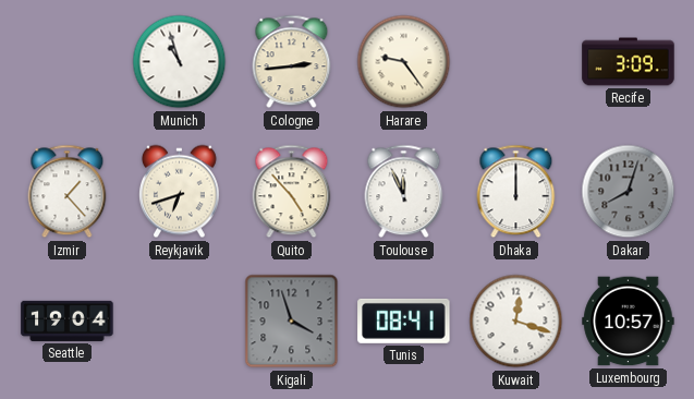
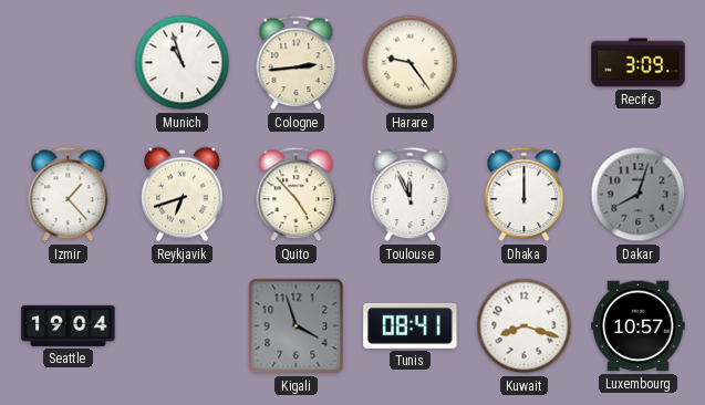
Kuwait: 12:18 -> 8:18
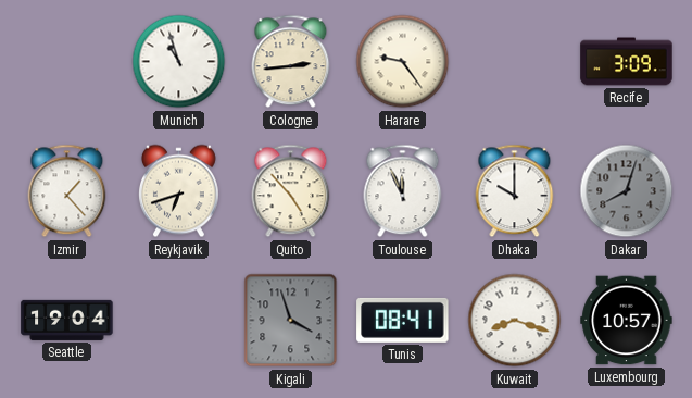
Dhaka: 12:00 -> 10:00
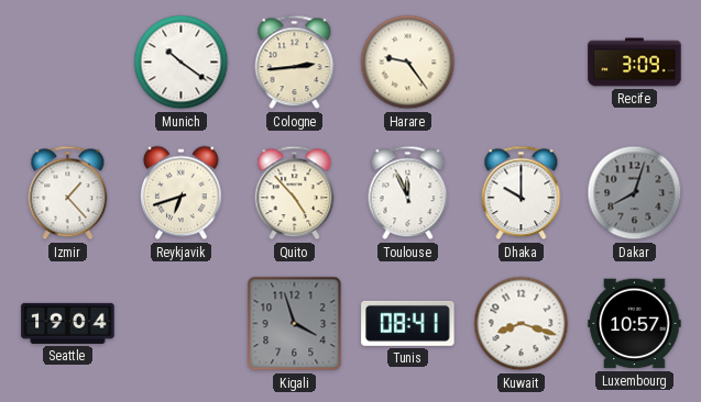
Munich: 10:57 -> 10:21
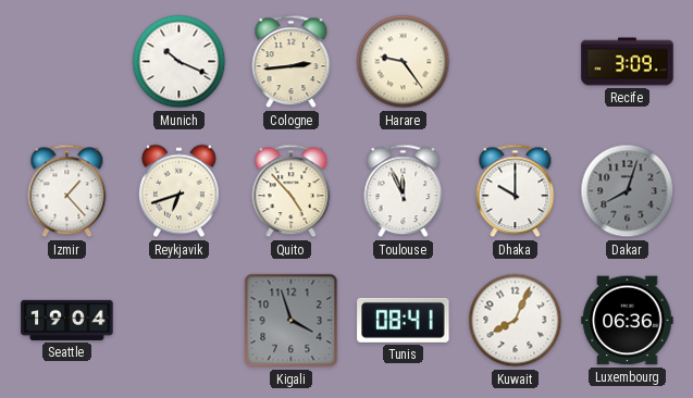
Munich: 10:21 -> 10:19
Kuwait: 8:18 -> 8:04
Luxembourg: 10:57 -> 06:36
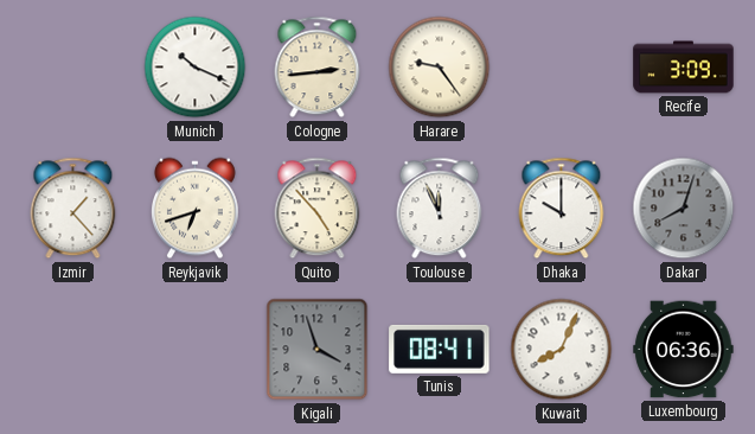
Seattle: 19:04 -> none
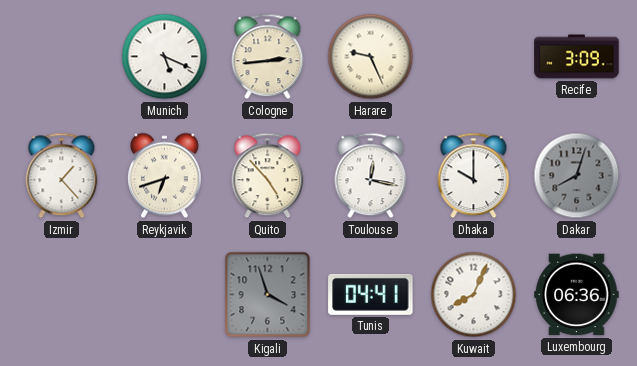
Munich: 10:19 -> 5:19
Harare: 9:24 -> 9:26
Toulouse: 11:56 -> 12:17
Tunis: 08:41 -> 04:41
